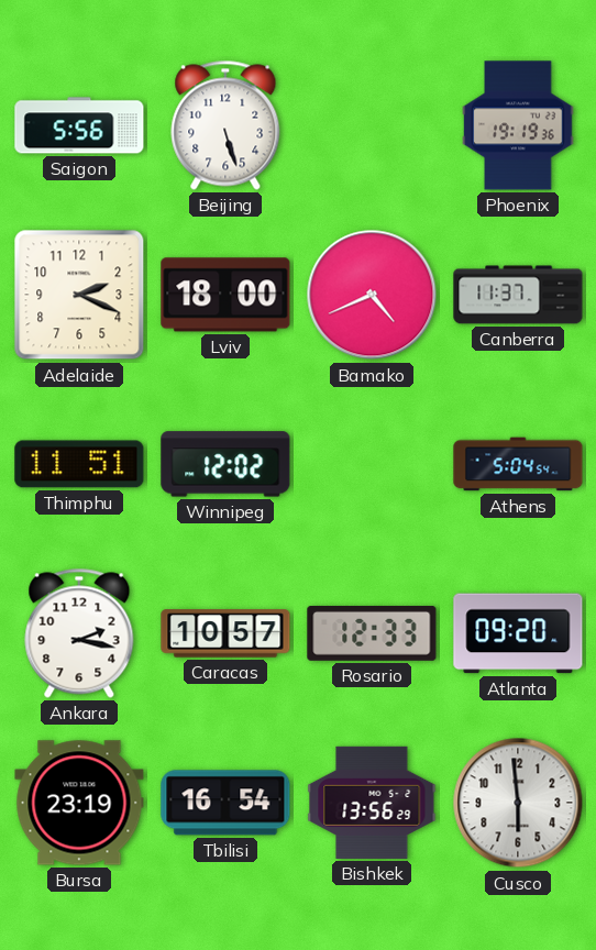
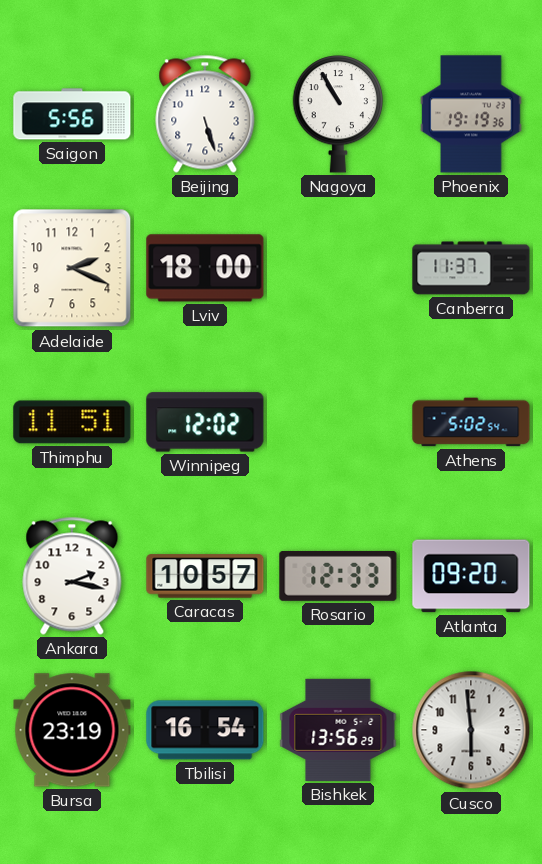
Nagoya: none -> 10:55
Bamako: 4:41 -> none
Athens: 5:04 -> 5:02
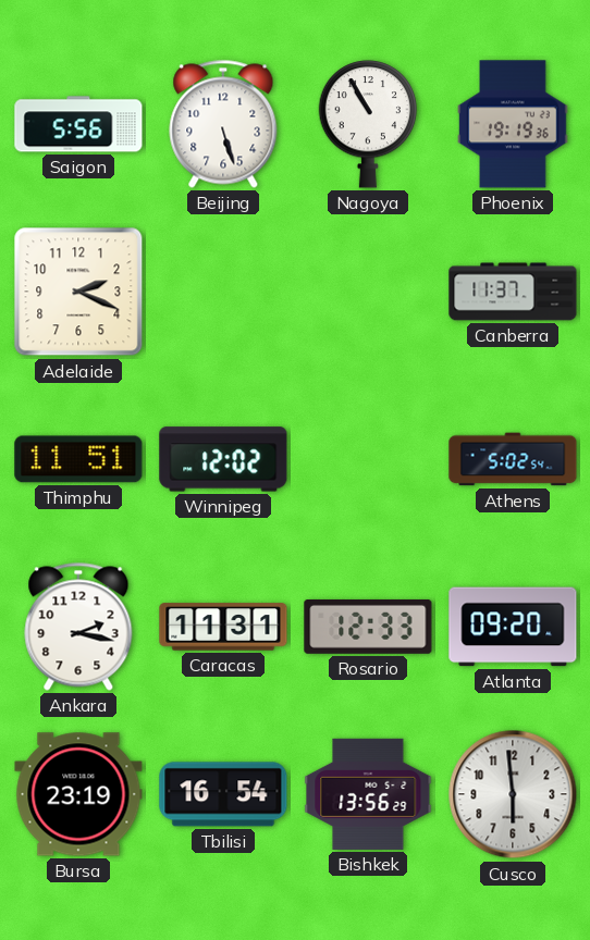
Lviv: 18:00 -> none
Caracas: 10:57 -> 11:31
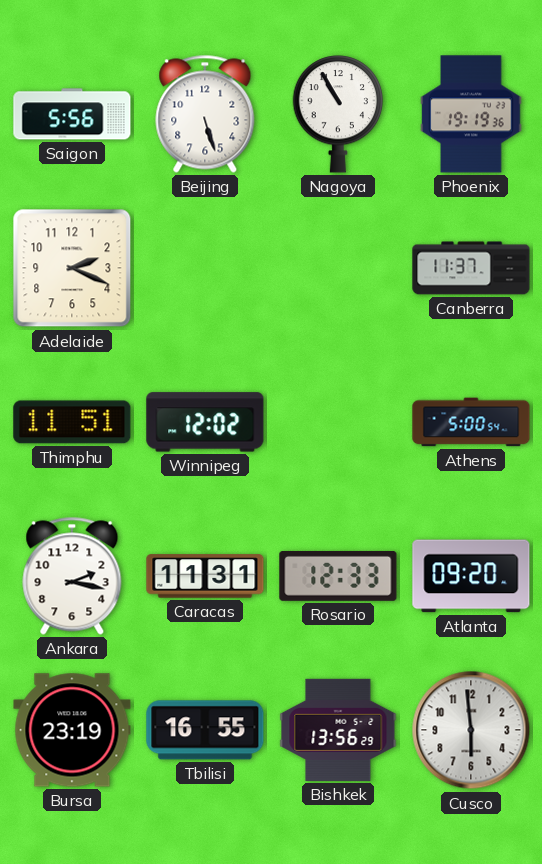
Athens: 5:02 -> 5:00
Tbilisi: 16:54 -> 16:55
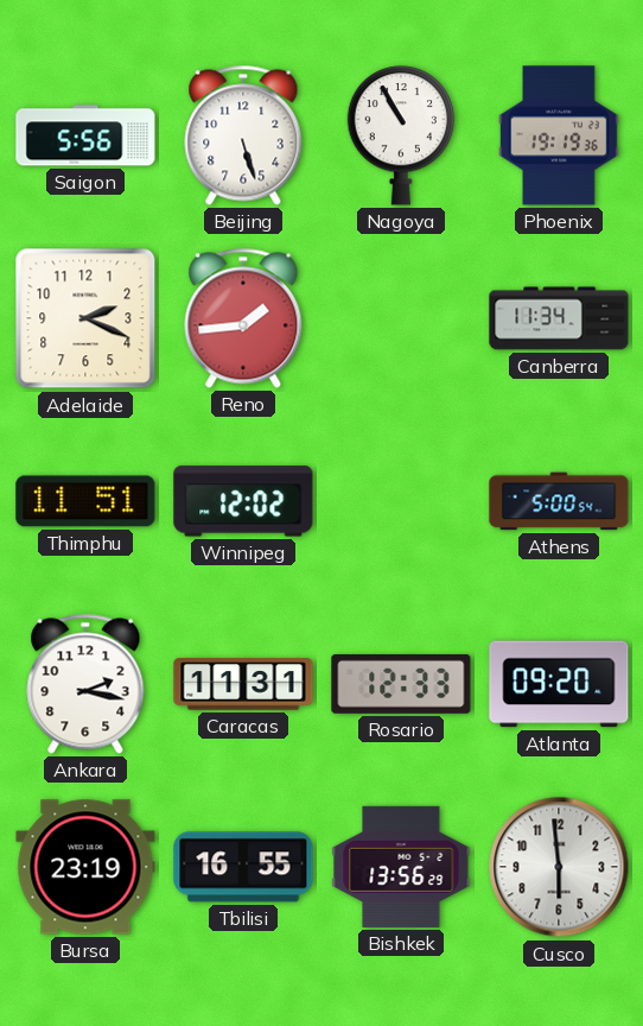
Reno: none -> 1:44
Canberra: 11:37 -> 11:34
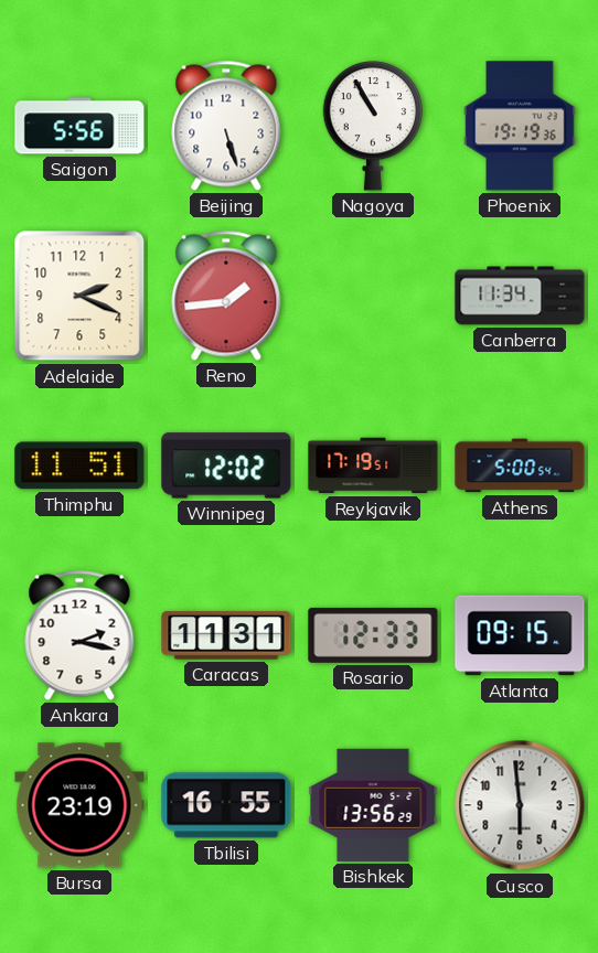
Reykjavik: none -> 17:19
Atlanta: 09:20 -> 09:15
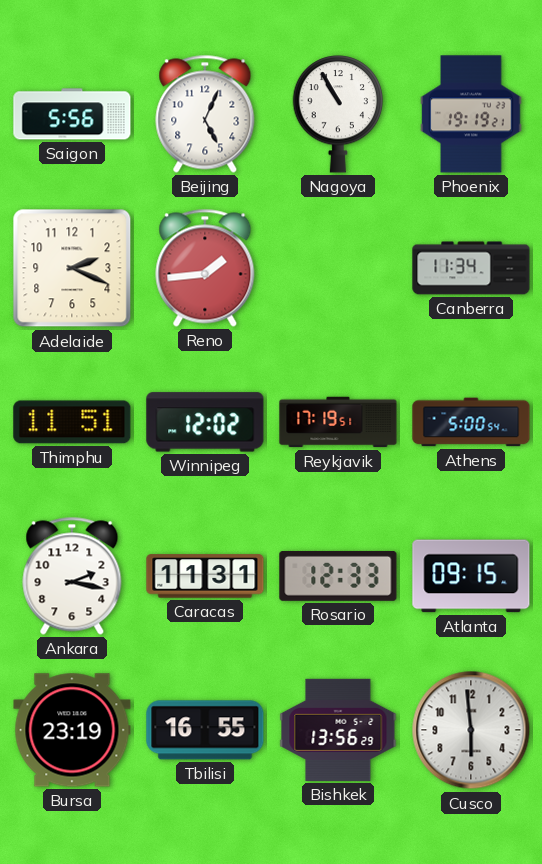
Beijing: 5:27 -> 5:04
Phoenix: 19:19:36 -> 19:19:21
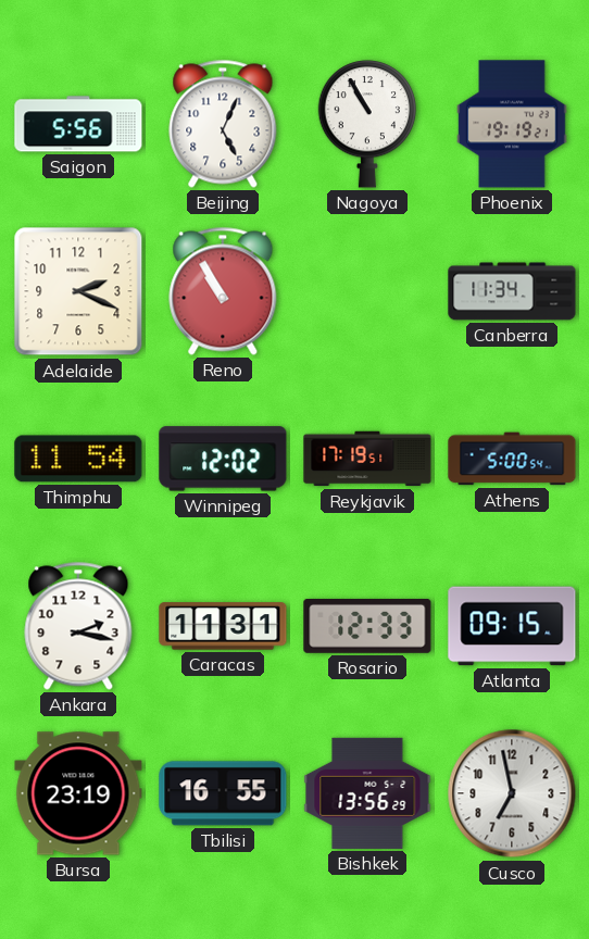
Reno: 1:44 -> 10:55
Thimphu: 11:51 -> 11:54
Cusco: 5:59 -> 6:58
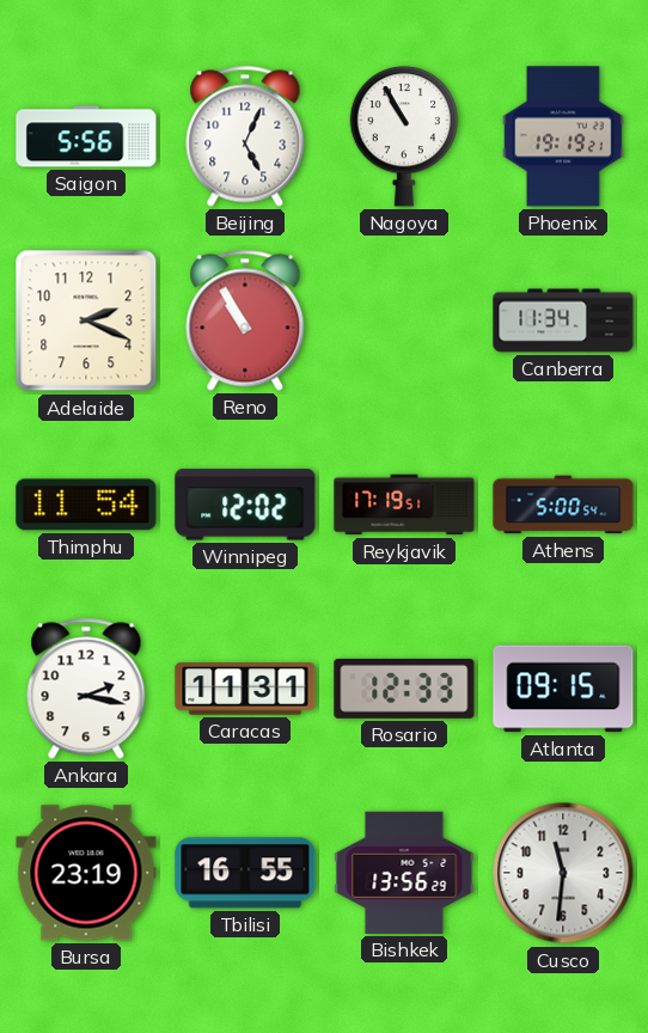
Cusco: 6:58 -> 11:31
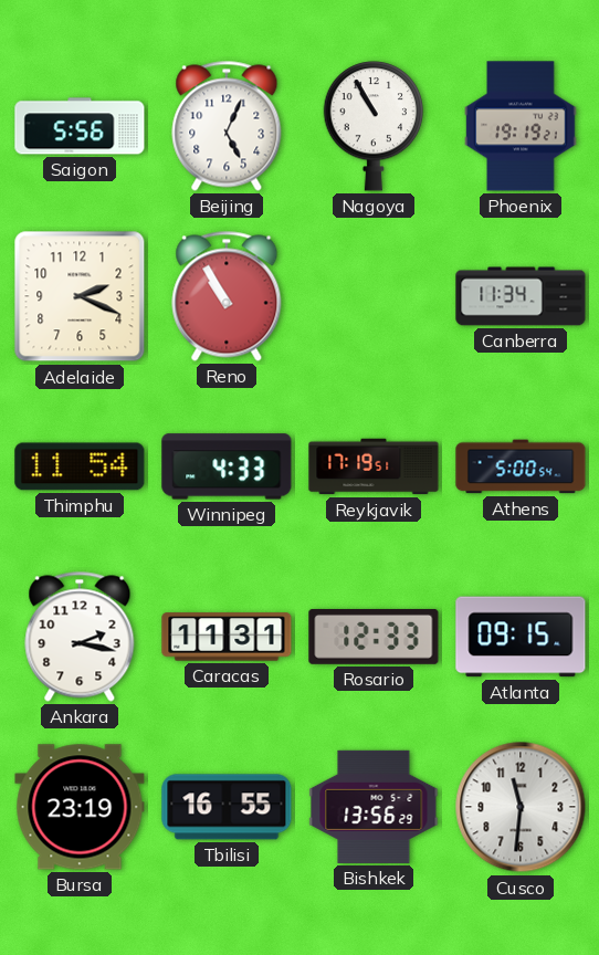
Winnipeg: 12:02 -> 4:33
